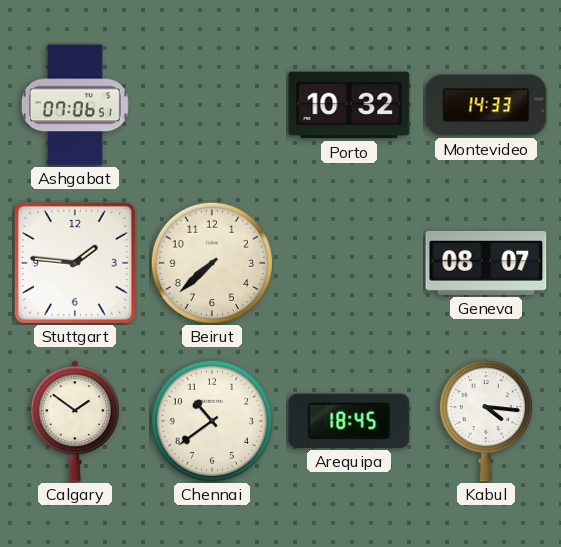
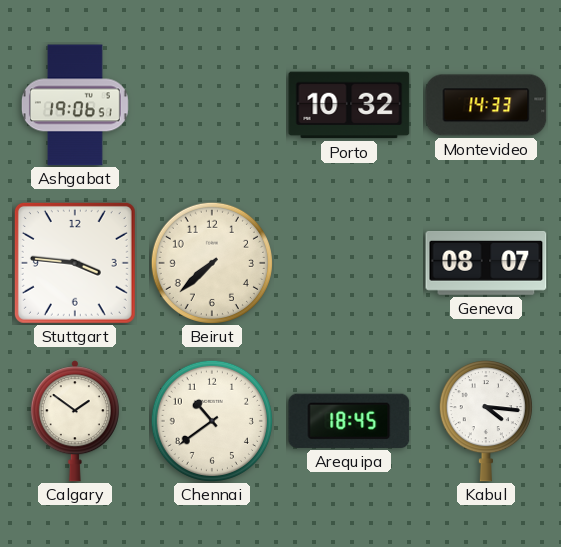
Ashgabat: 07:06 -> 19:06
Stuttgart: 1:46 -> 3:46
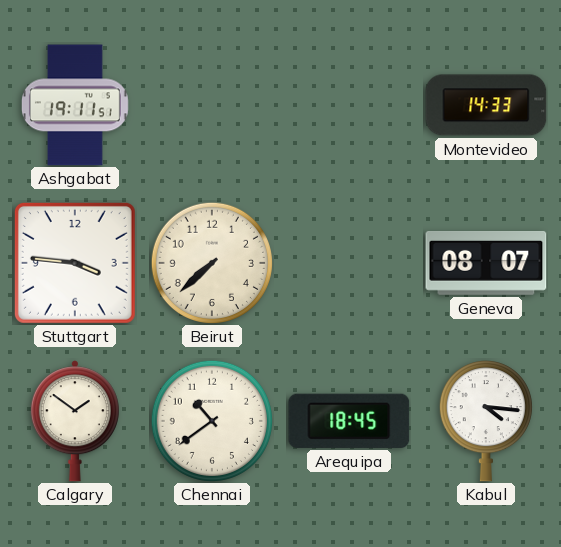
Ashgabat: 19:06 -> 19:11
Porto: 10:32 -> none
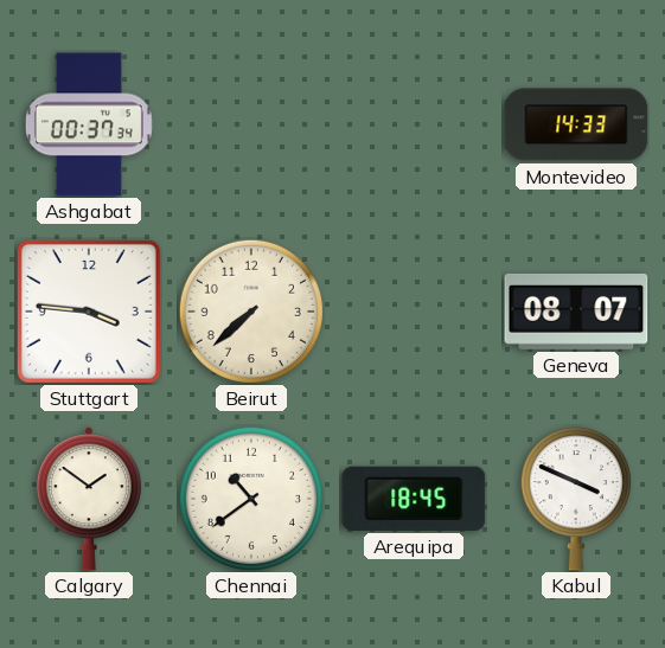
Ashgabat: 19:11 -> 00:37
Kabul: 4:16 -> 3:49
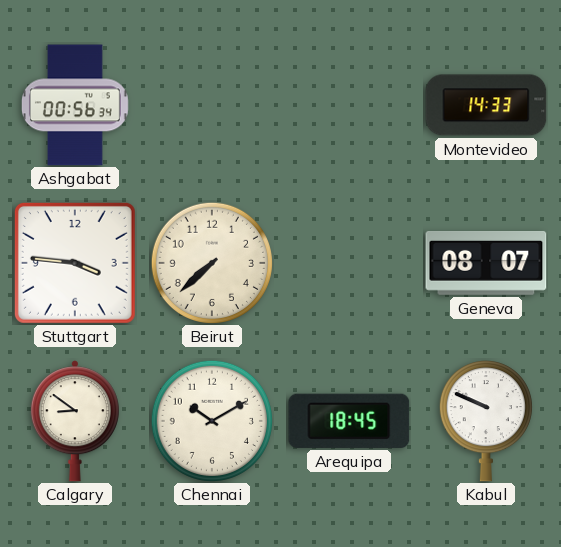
Ashgabat: 00:37 -> 00:56
Calgary: 1:51 -> 8:51
Chennai: 10:39 -> 10:10
Kabul: 3:49 -> 9:49
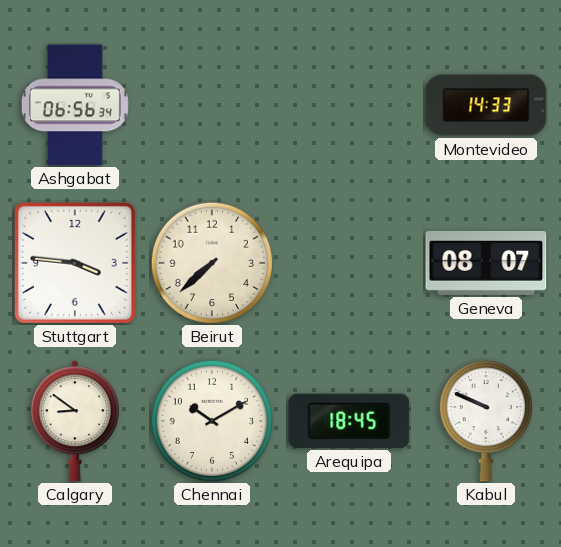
Ashgabat: 00:56 -> 06:56
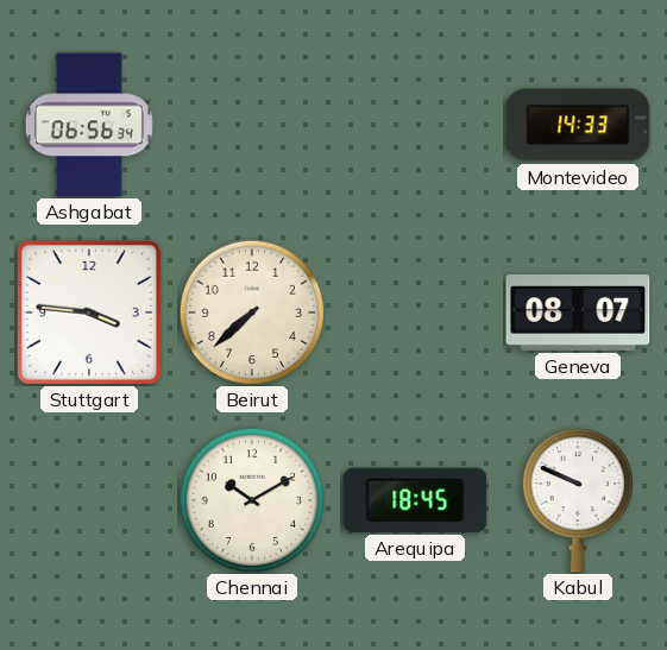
Calgary: 8:51 -> none
